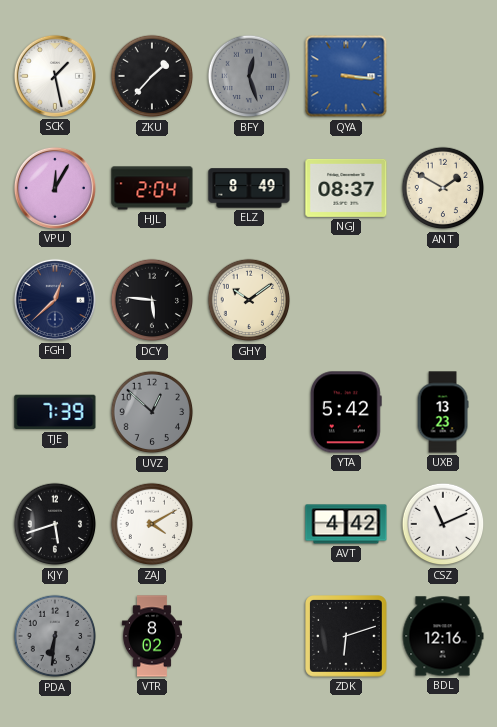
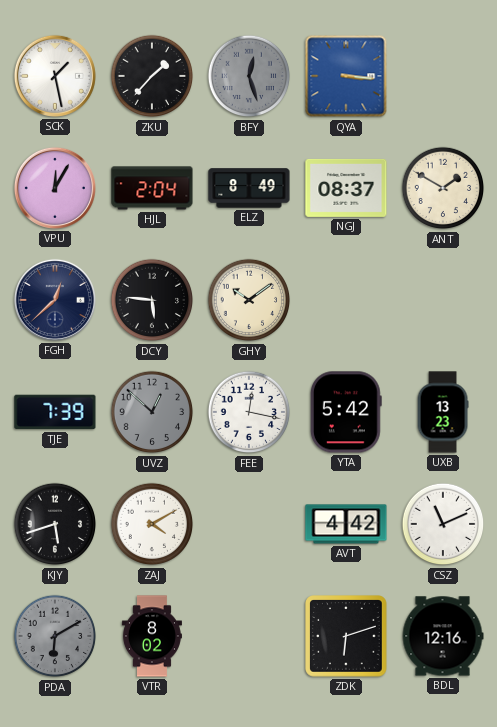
FEE: none -> 12:17
PDA: 6:31 -> 6:10
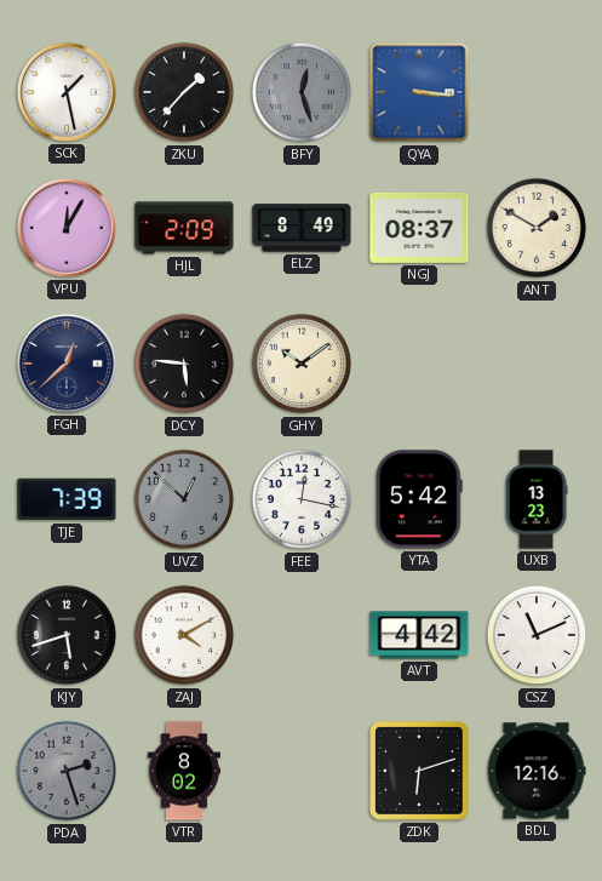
HJL: 2:04 -> 2:09
PDA: 6:10 -> 2:27
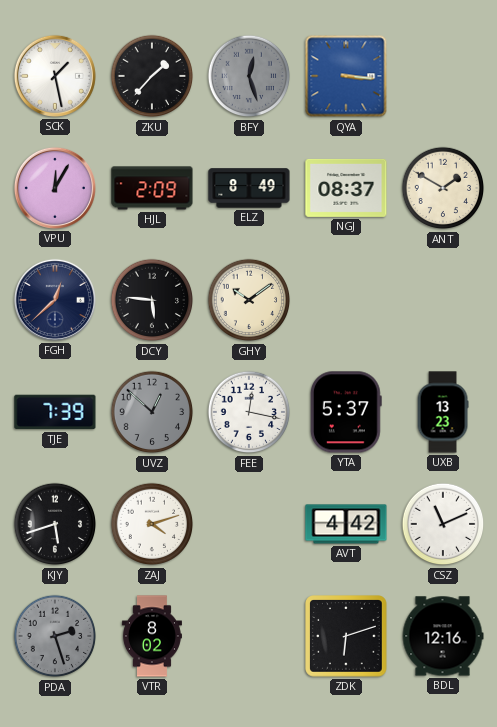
YTA: 5:42 -> 5:37
ZAJ: 4:10 -> 4:12
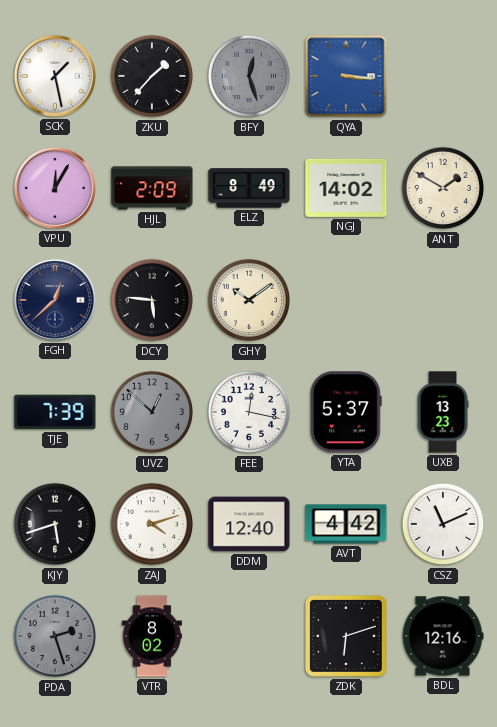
NGJ: 08:37 -> 14:02
DDM: none -> 12:40
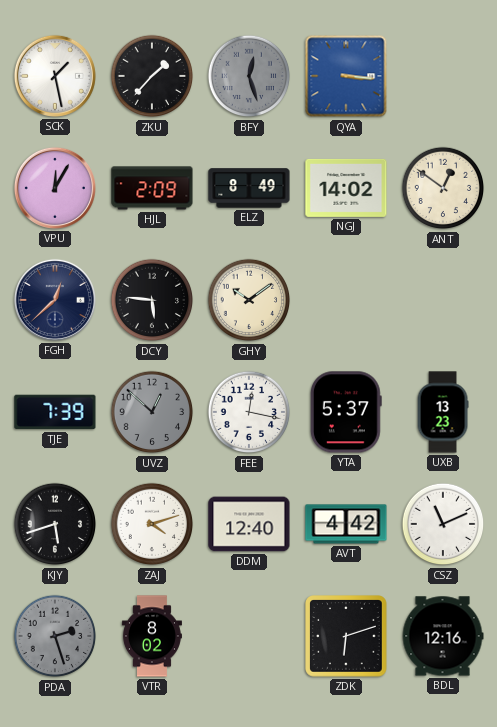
ANT: 1:50 -> 12:51
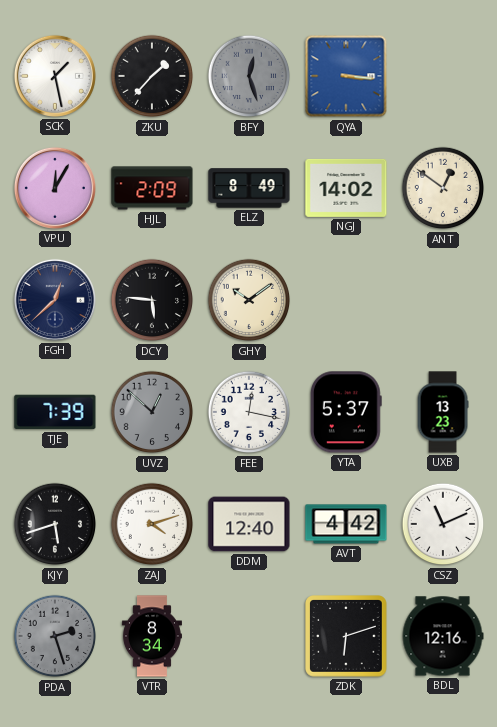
VTR: 8:02 -> 8:34
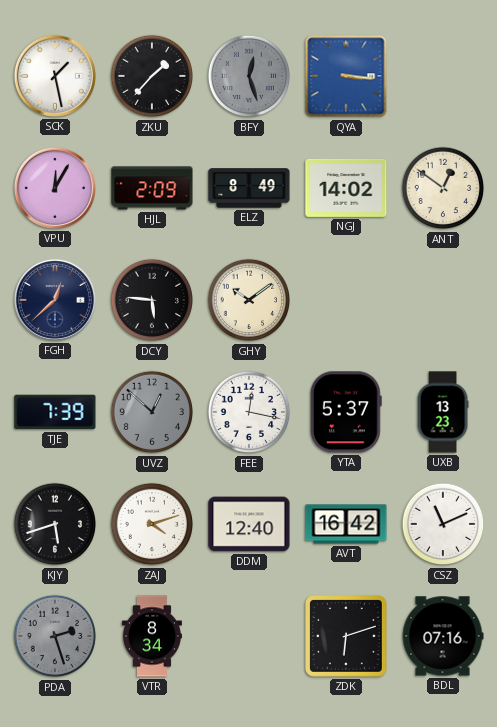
AVT: 4:42 -> 16:42
BDL: 12:16 -> 07:16
